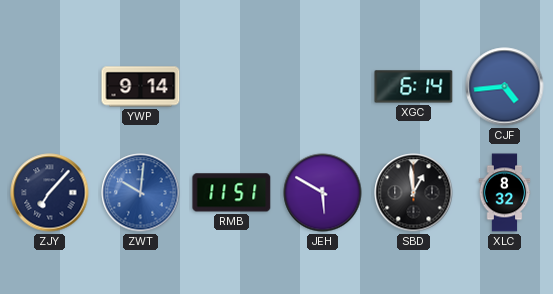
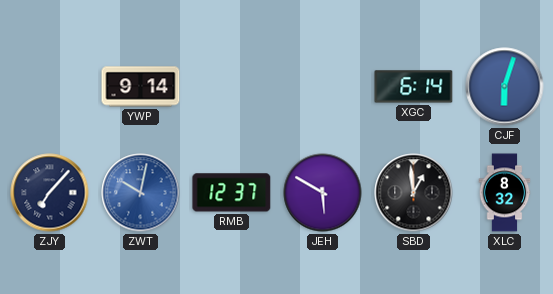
CJF: 4:44 -> 6:03
ZWT: 10:01 -> 10:02
RMB: 11:51 -> 12:37
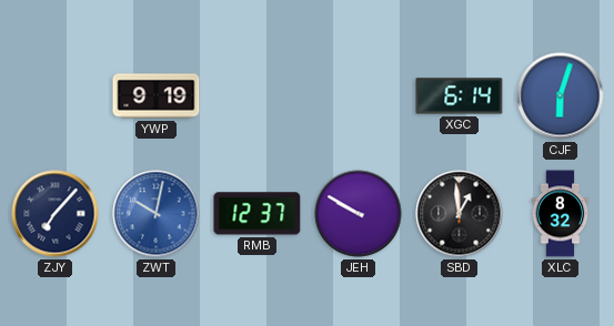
YWP: 9:14 -> 9:19
JEH: 5:50 -> 9:50
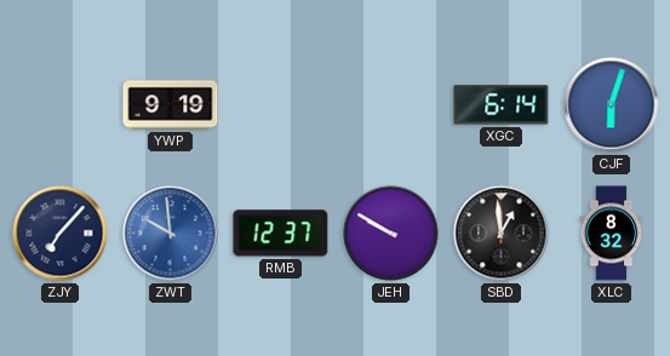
ZWT: 10:02 -> 9:59
